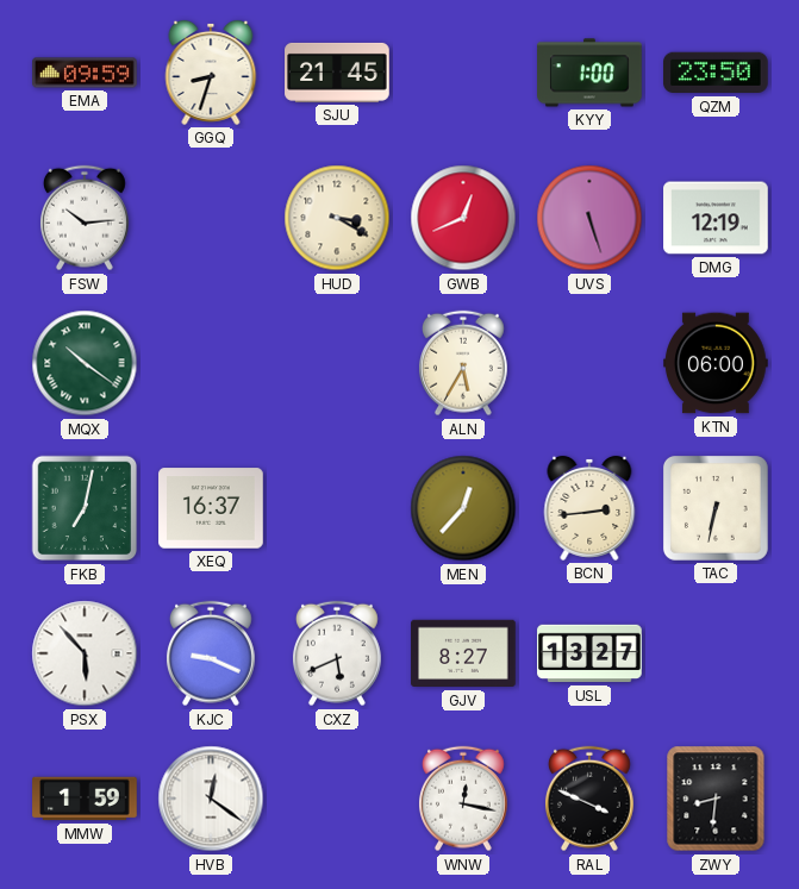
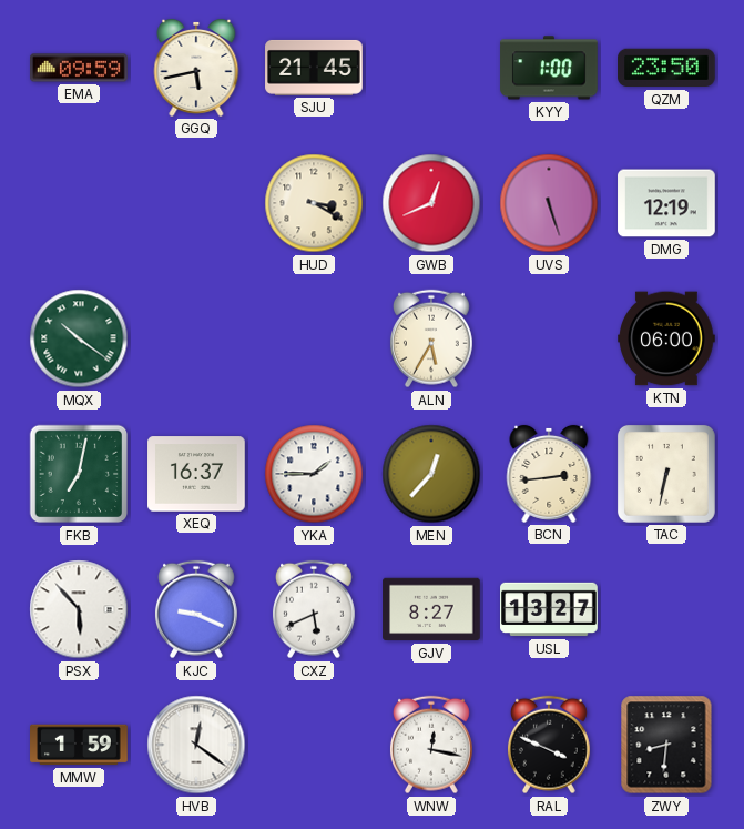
GGQ: 8:33 -> 5:43
FSW: 10:14 -> none
YKA: none -> 1:45
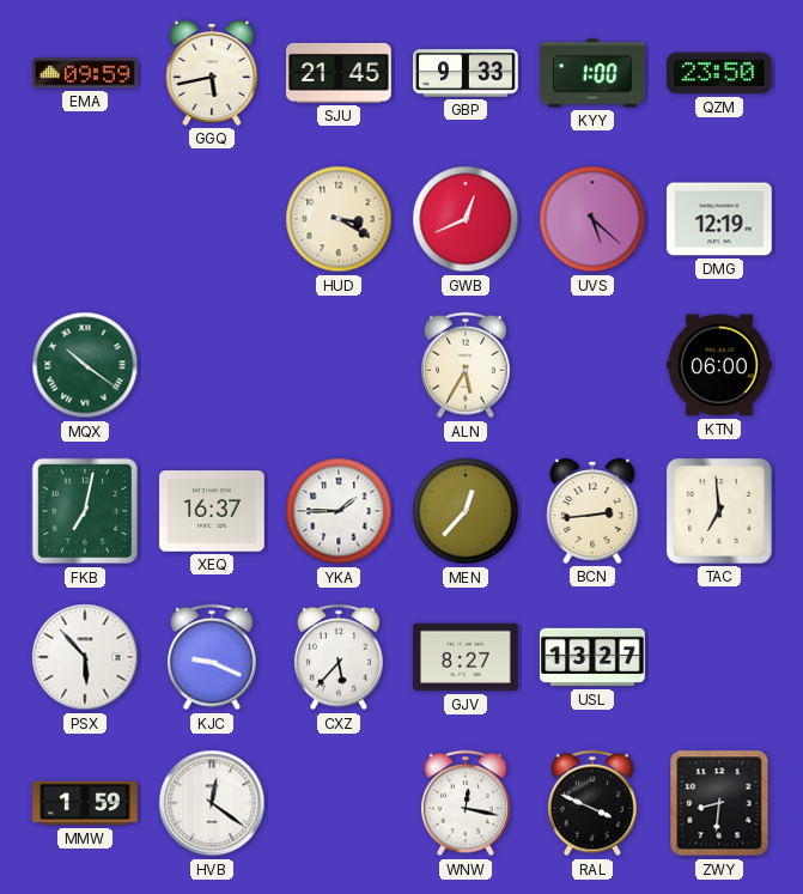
GBP: none -> 9:33
UVS: 5:27 -> 5:22
TAC: 6:32 -> 6:59
CXZ: 5:41 -> 5:37
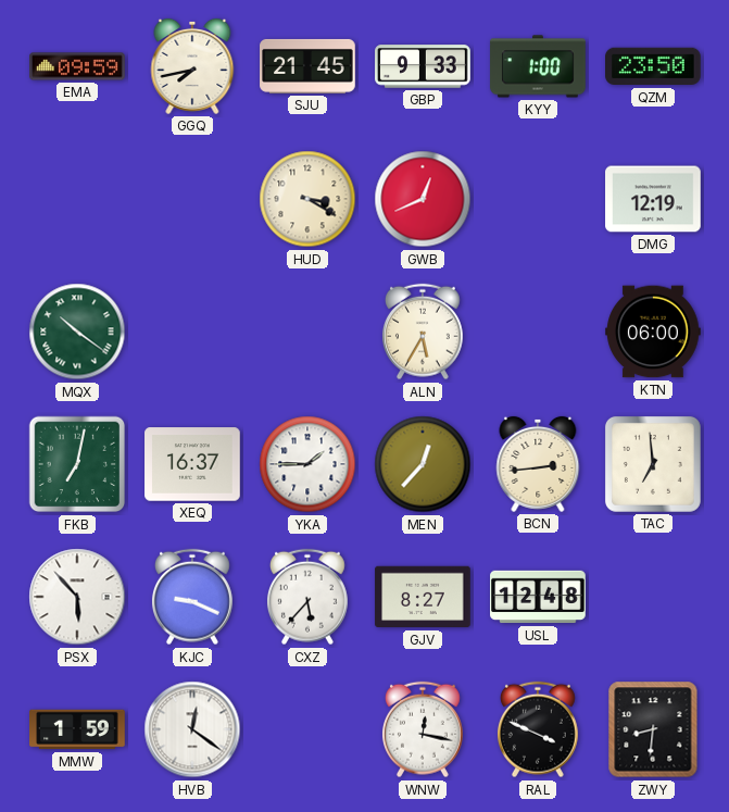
GGQ: 5:43 -> 7:43
UVS: 5:22 -> none
USL: 13:27 -> 12:48
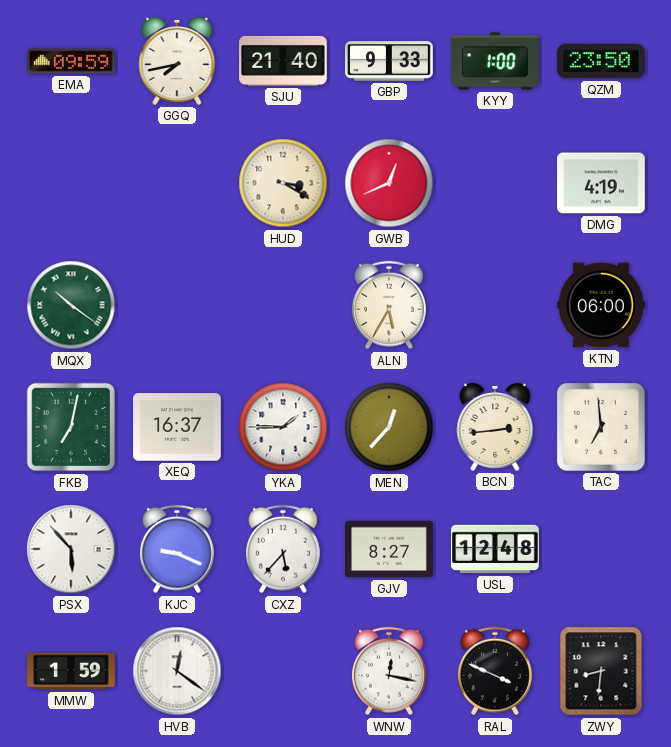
SJU: 21:45 -> 21:40
DMG: 12:19 -> 4:19
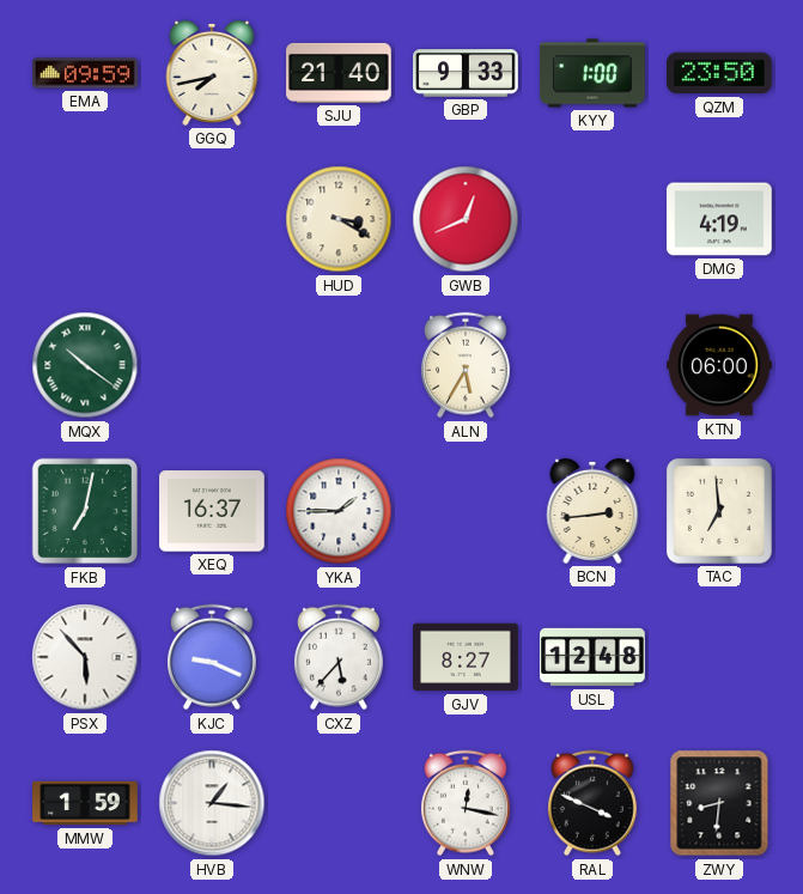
MEN: 12:37 -> none
HVB: 12:21 -> 1:16
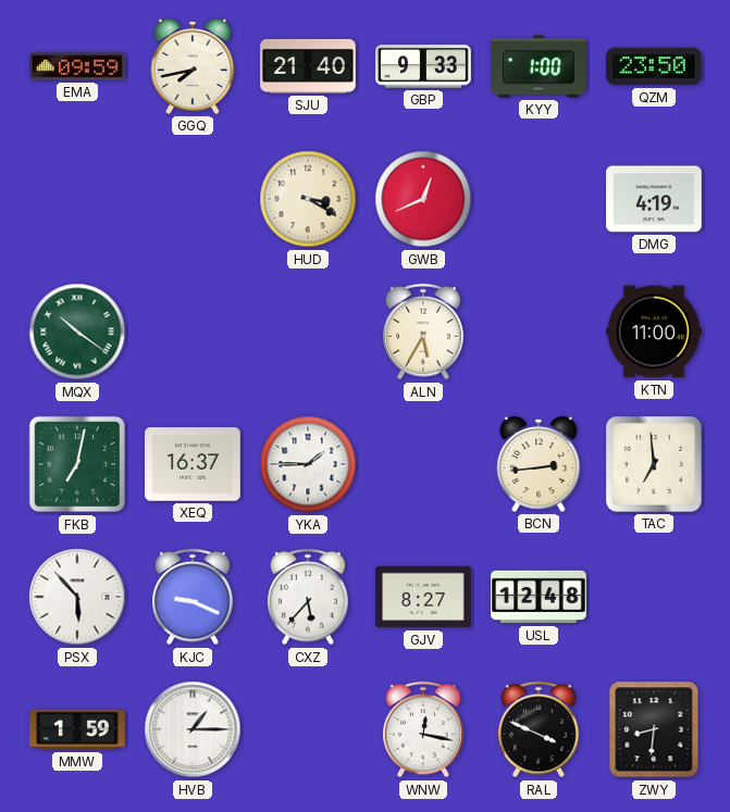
KTN: 06:00 -> 11:00
HVB: 1:16 -> 1:15
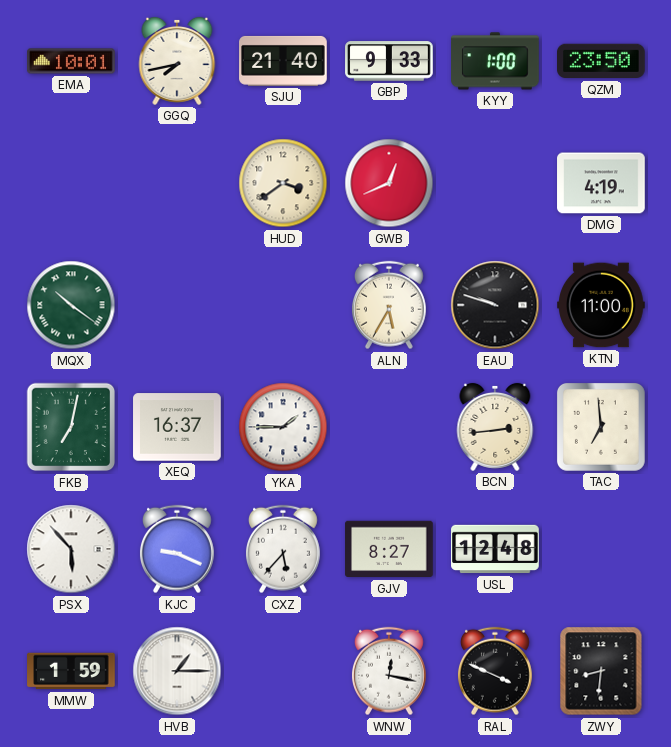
EMA: 09:59 -> 10:01
HUD: 3:20 -> 3:39
EAU: none -> 9:48
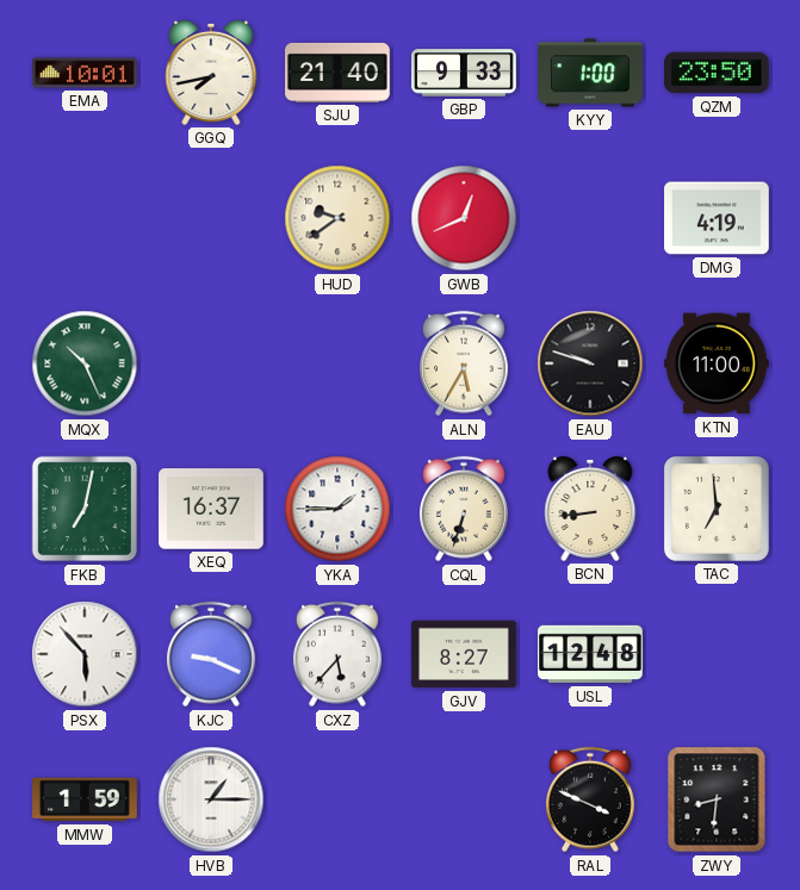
HUD: 3:39 -> 9:39
MQX: 10:21 -> 10:26
CQL: none -> 6:33
BCN: 2:44 -> 8:44
WNW: 12:17 -> none
